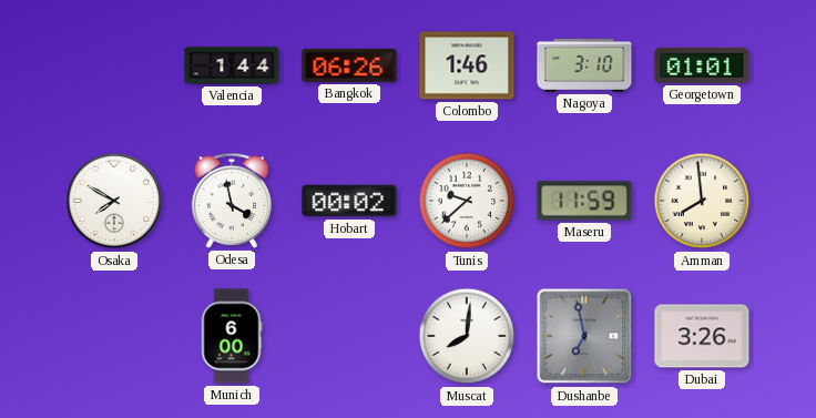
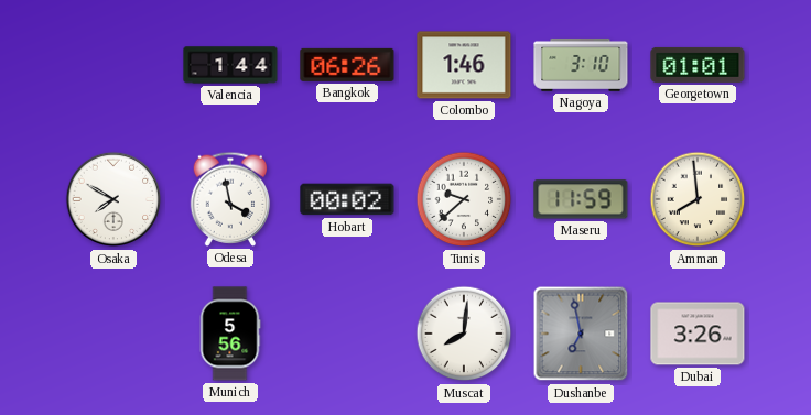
Munich: 6:00 -> 5:56
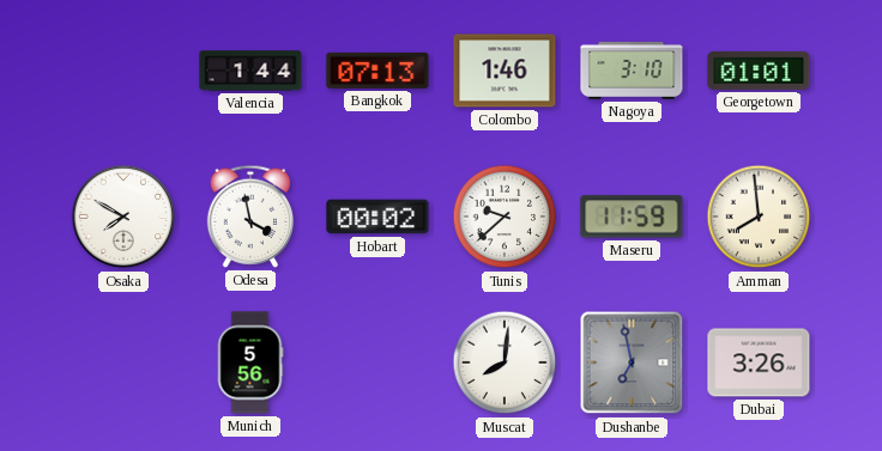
Bangkok: 06:26 -> 07:13
